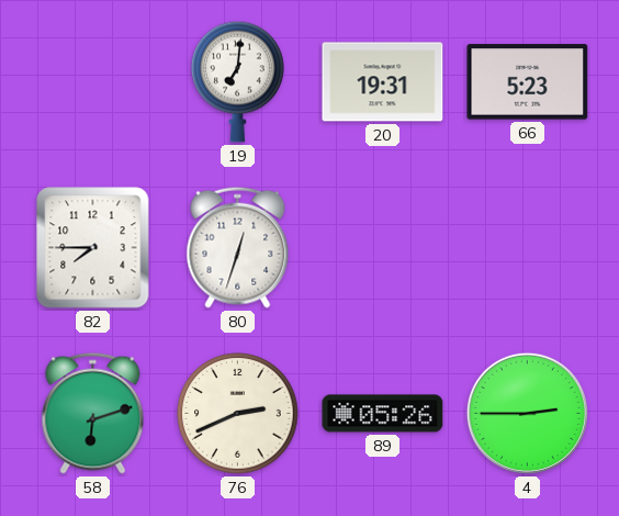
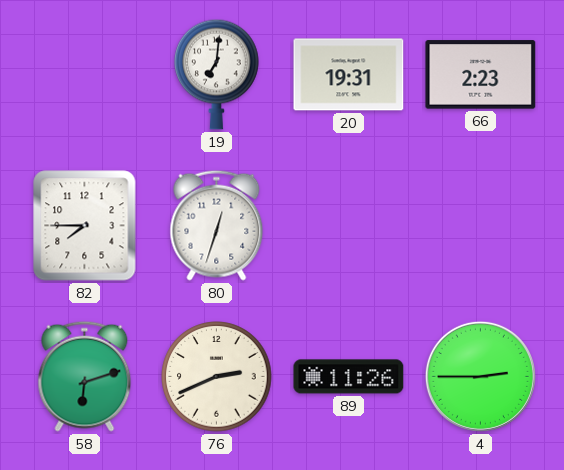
66: 5:23 -> 2:23
89: 05:26 -> 11:26
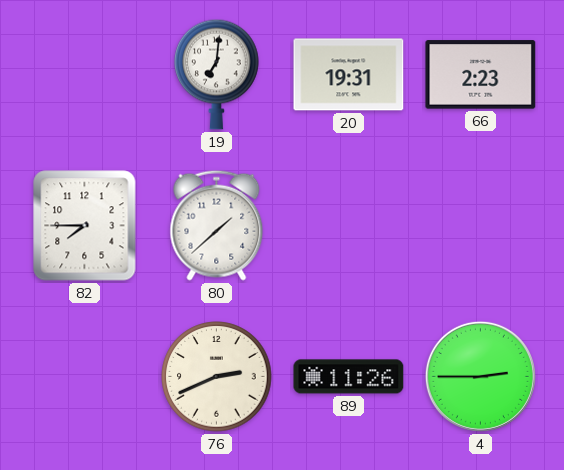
80: 12:33 -> 1:38
58: 6:12 -> none
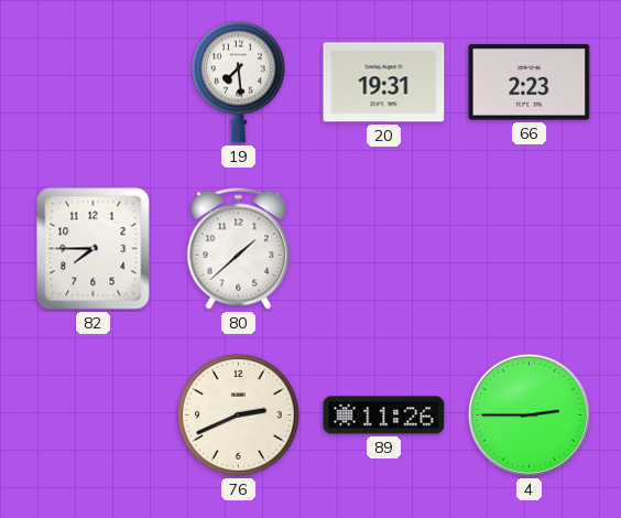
19: 7:01 -> 7:29
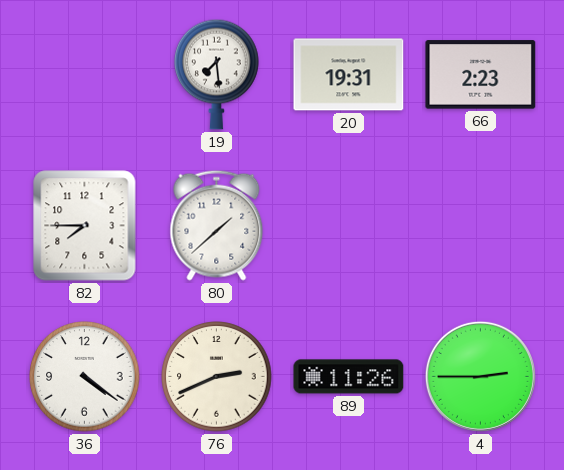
36: none -> 4:21
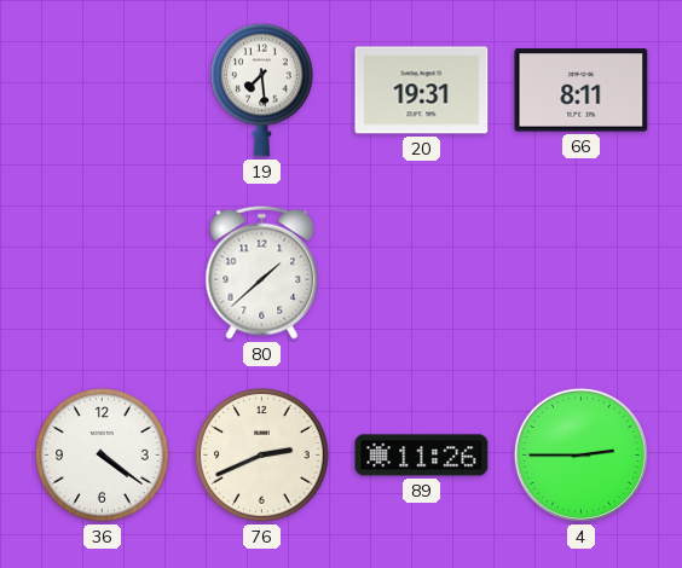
66: 2:23 -> 8:11
82: 7:45 -> none
